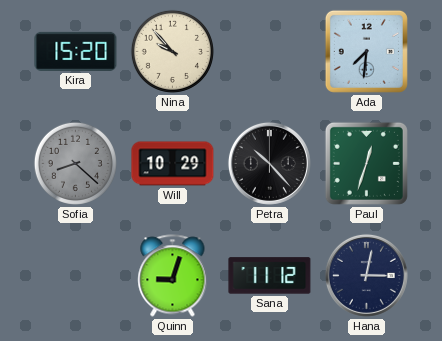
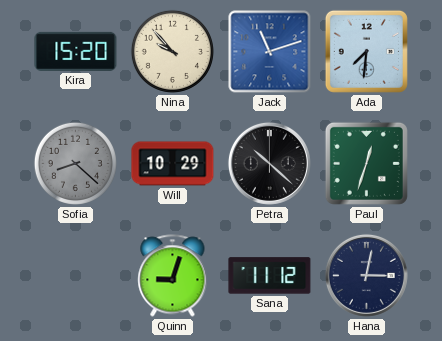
Jack: none -> 11:12
Petra: 10:23 -> 10:22
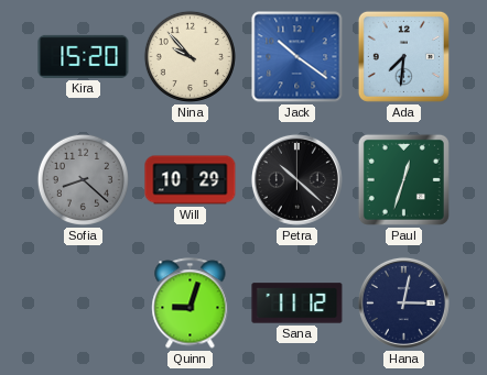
Jack: 11:12 -> 10:21
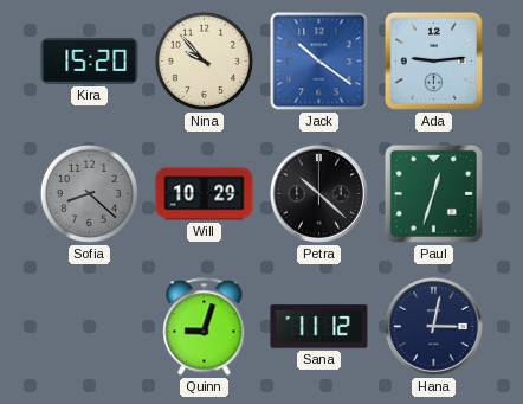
Ada: 7:31 -> 9:14
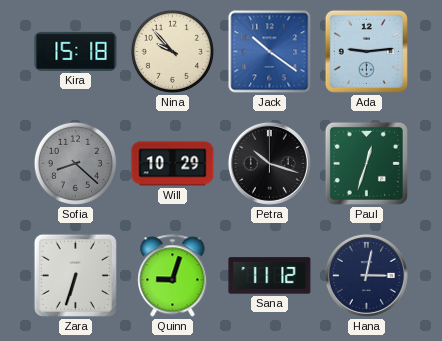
Kira: 15:20 -> 15:18
Petra: 10:22 -> 10:18
Zara: none -> 6:33
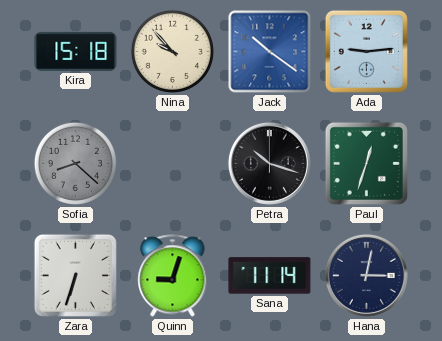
Will: 10:29 -> none
Sana: 11:12 -> 11:14
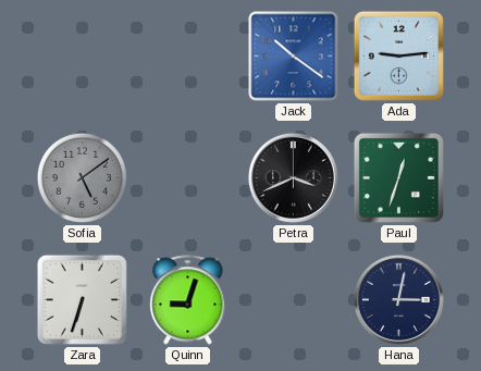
Kira: 15:18 -> none
Nina: 9:53 -> none
Sofia: 8:22 -> 5:09
Petra: 10:18 -> 3:41
Sana: 11:14 -> none
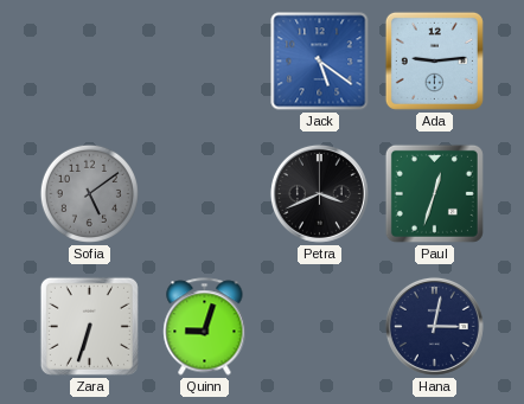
Jack: 10:21 -> 5:21
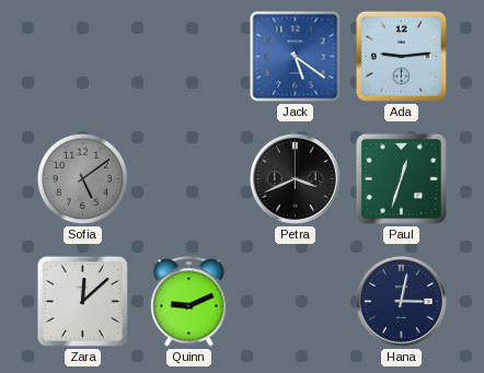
Zara: 6:33 -> 12:08
Quinn: 9:03 -> 9:11
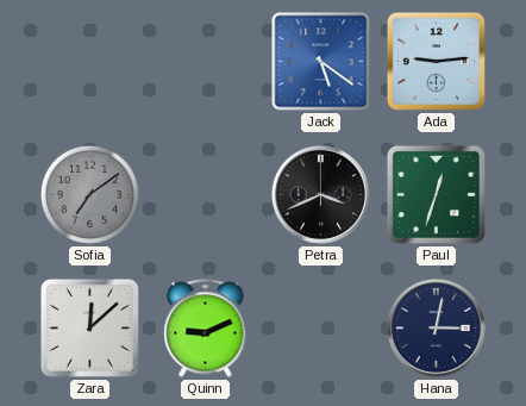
Sofia: 5:09 -> 7:09
